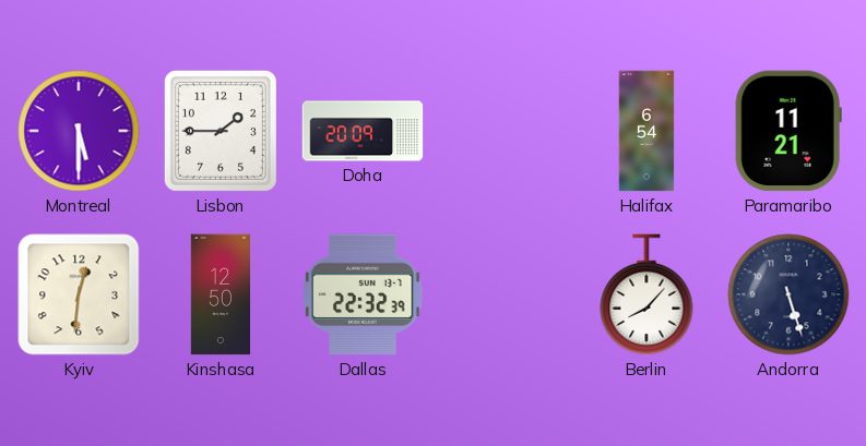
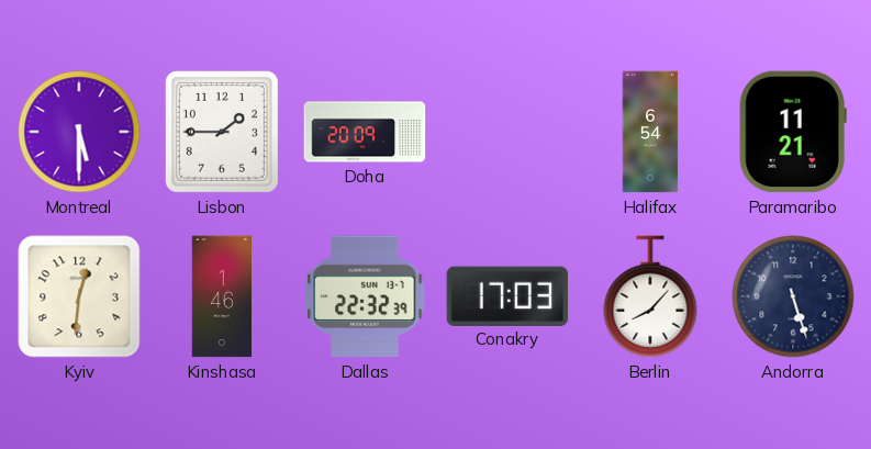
Kinshasa: 12:50 -> 1:46
Conakry: none -> 17:03
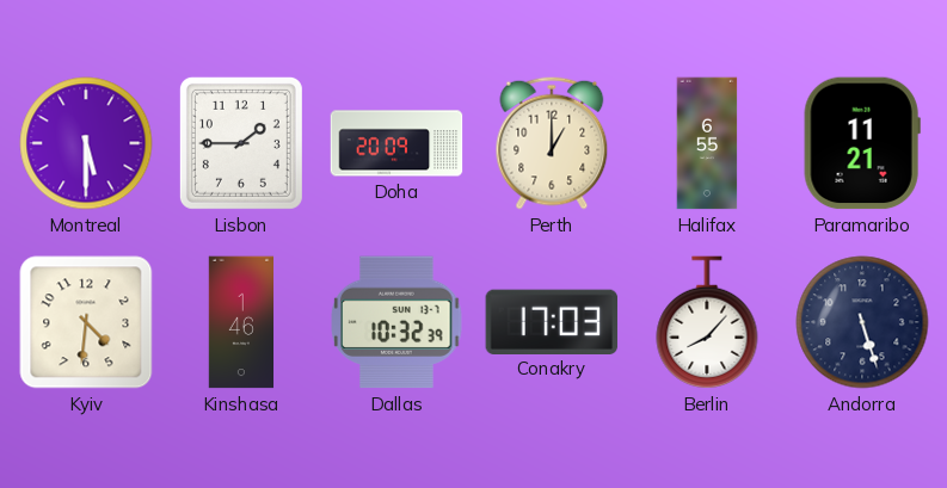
Perth: none -> 1:00
Halifax: 6:54 -> 6:55
Kyiv: 12:31 -> 4:31
Dallas: 22:32 -> 10:32
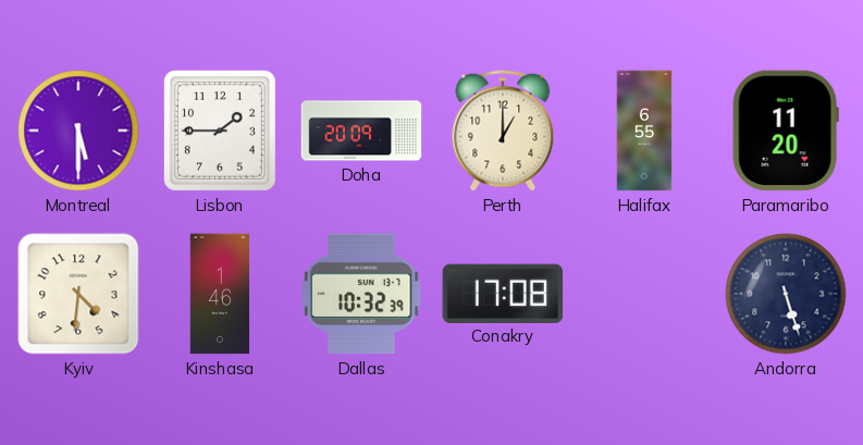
Paramaribo: 11:21 -> 11:20
Conakry: 17:03 -> 17:08
Berlin: 8:07 -> none
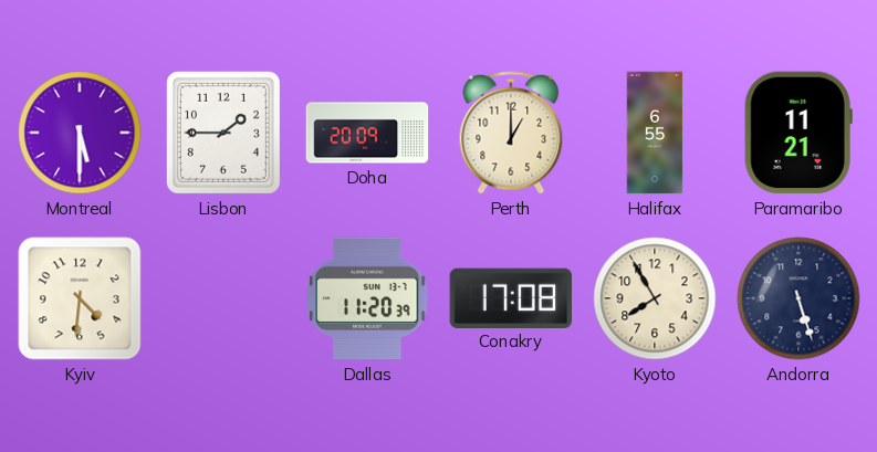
Paramaribo: 11:20 -> 11:21
Kinshasa: 1:46 -> none
Dallas: 10:32 -> 11:20
Kyoto: none -> 7:55
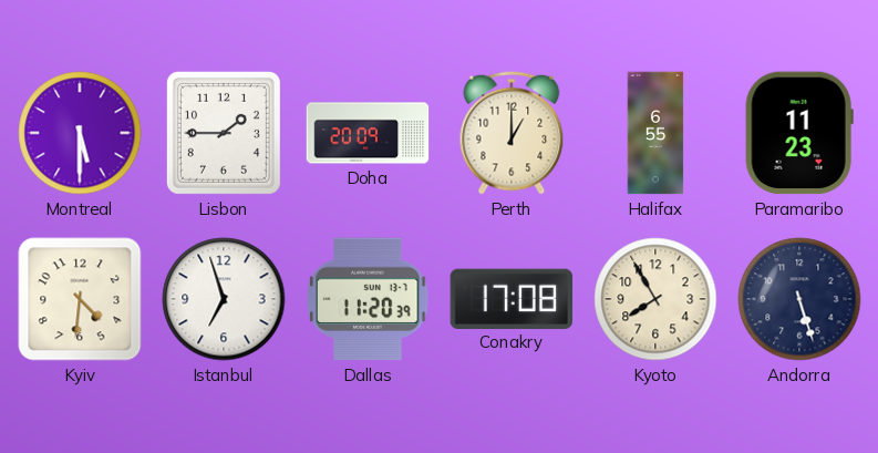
Paramaribo: 11:21 -> 11:23
Istanbul: none -> 6:57
